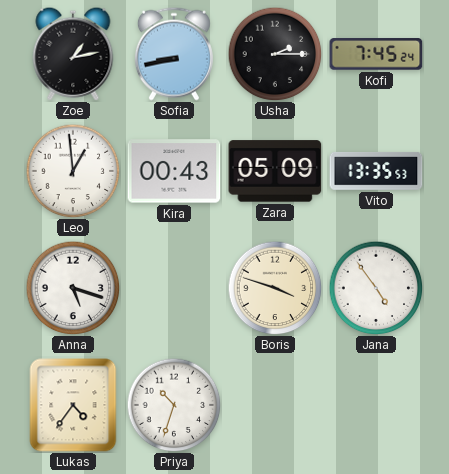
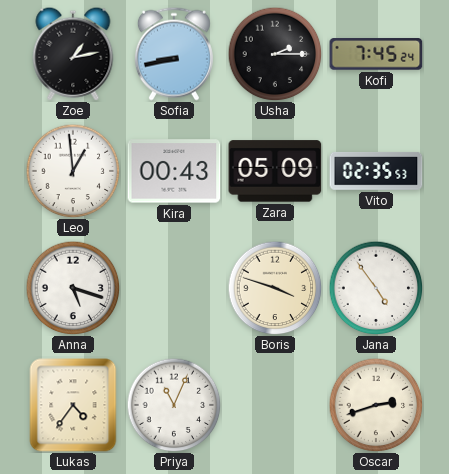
Vito: 13:35 -> 02:35
Priya: 10:33 -> 11:04
Oscar: none -> 2:42
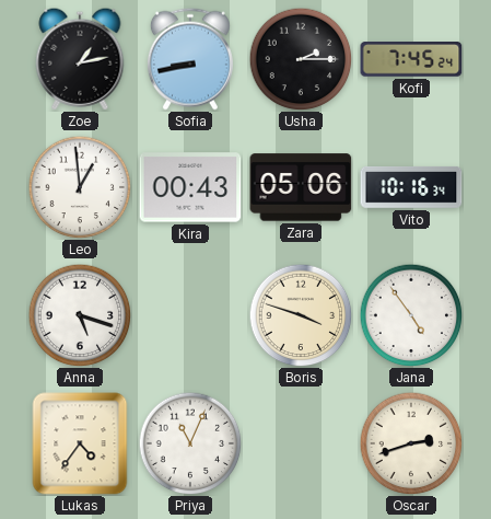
Zara: 05:09 -> 05:06
Vito: 02:35 -> 10:16
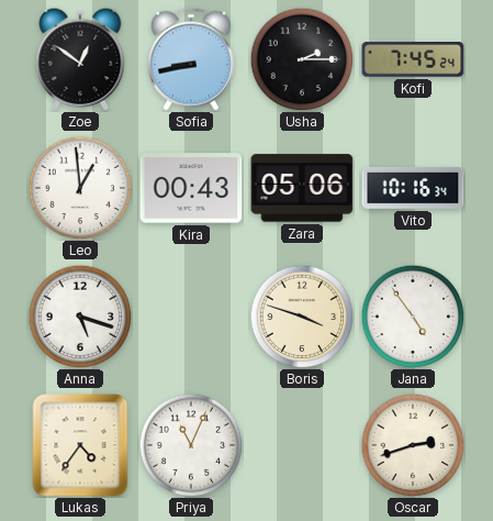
Zoe: 1:13 -> 12:51
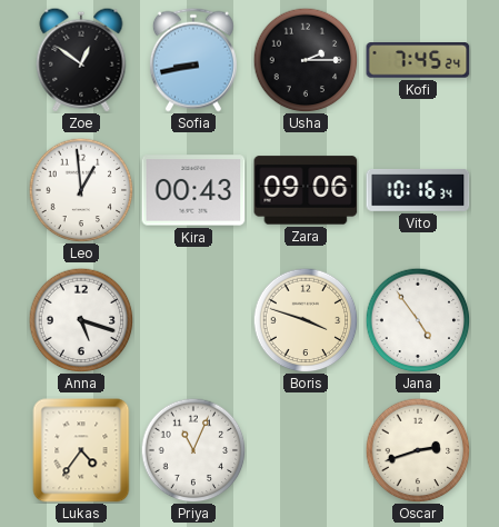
Zara: 05:06 -> 09:06
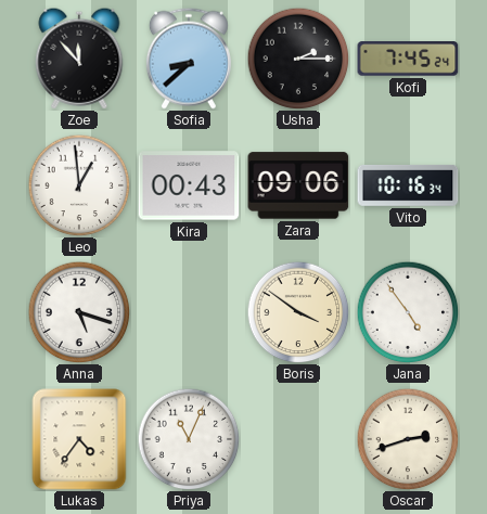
Zoe: 12:51 -> 11:53
Sofia: 8:43 -> 8:38
Boris: 3:48 -> 3:51
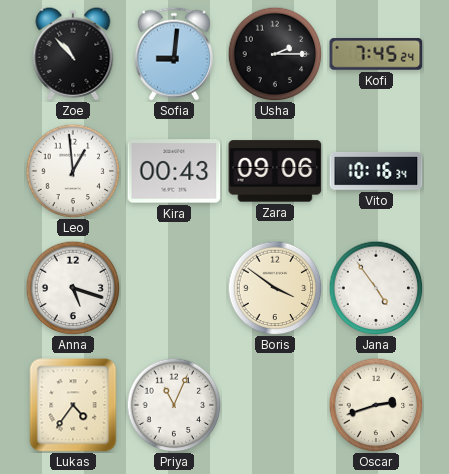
Zoe: 11:53 -> 10:53
Sofia: 8:38 -> 9:01
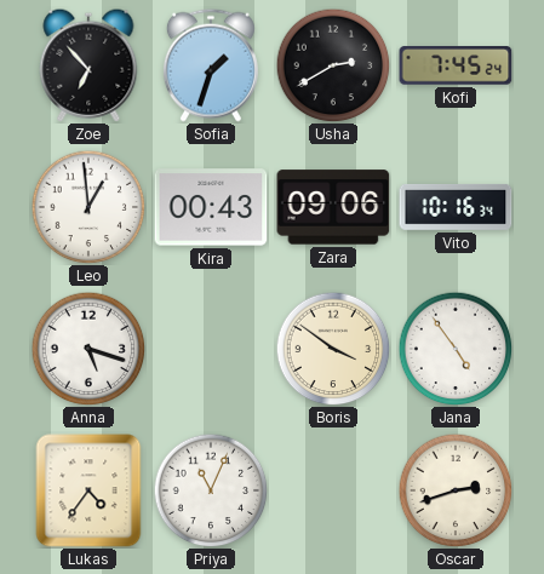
Zoe: 10:53 -> 6:53
Sofia: 9:01 -> 1:33
Usha: 2:15 -> 2:40
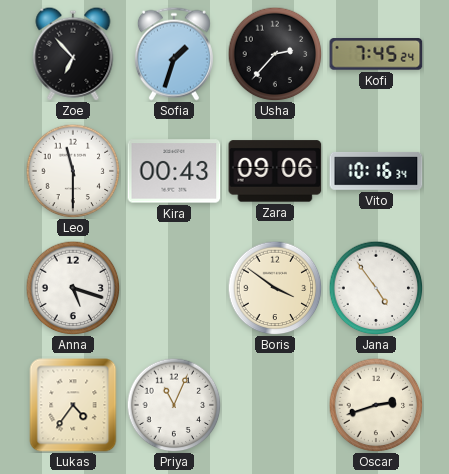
Usha: 2:40 -> 2:37
Leo: 12:59 -> 11:30
